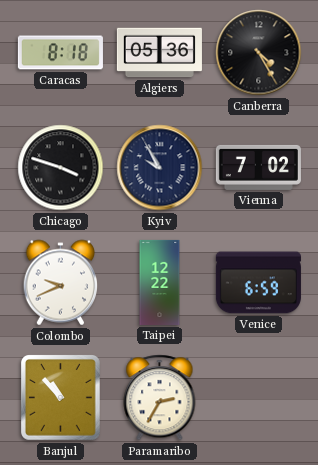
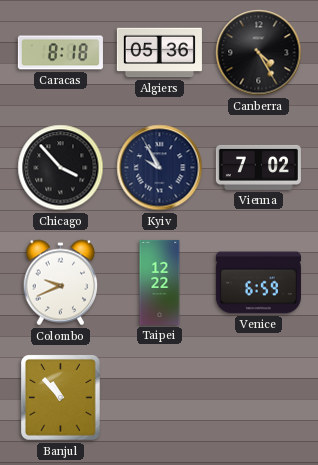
Chicago: 3:48 -> 3:53
Paramaribo: 2:35 -> none
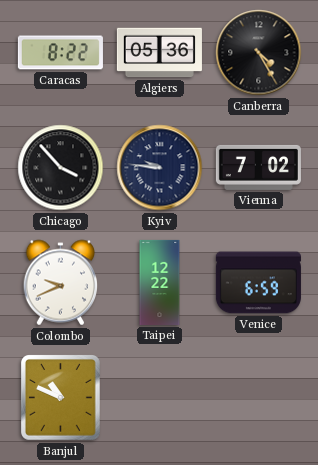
Caracas: 8:18 -> 8:22
Kyiv: 9:55 -> 9:46
Banjul: 10:53 -> 10:49
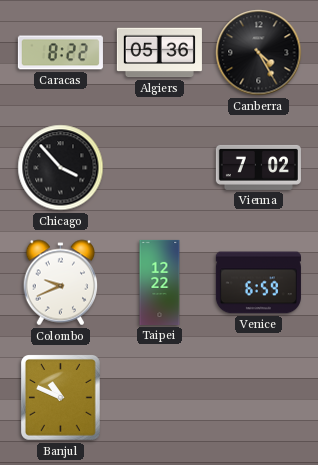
Kyiv: 9:46 -> none
